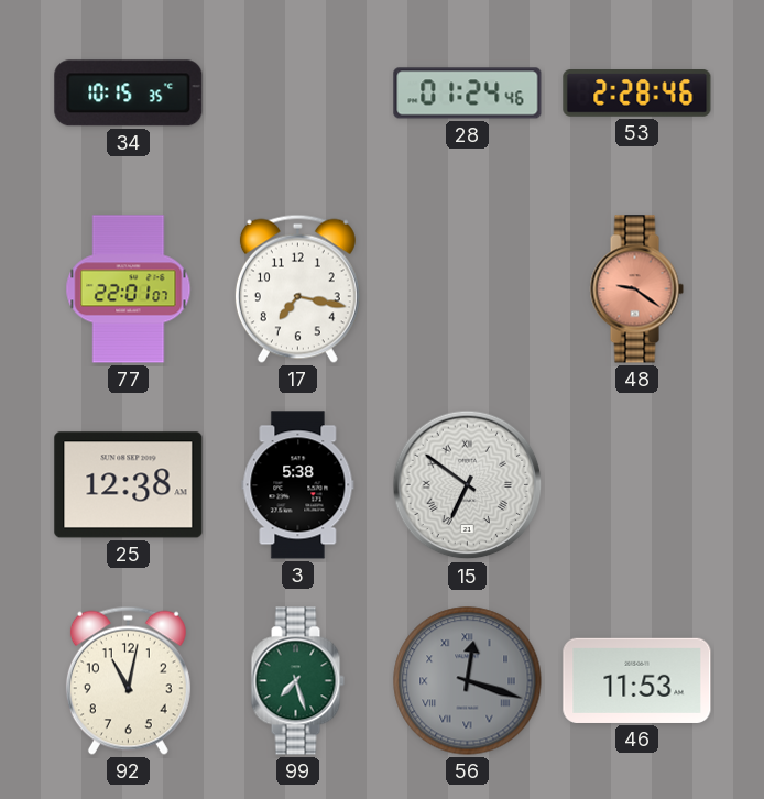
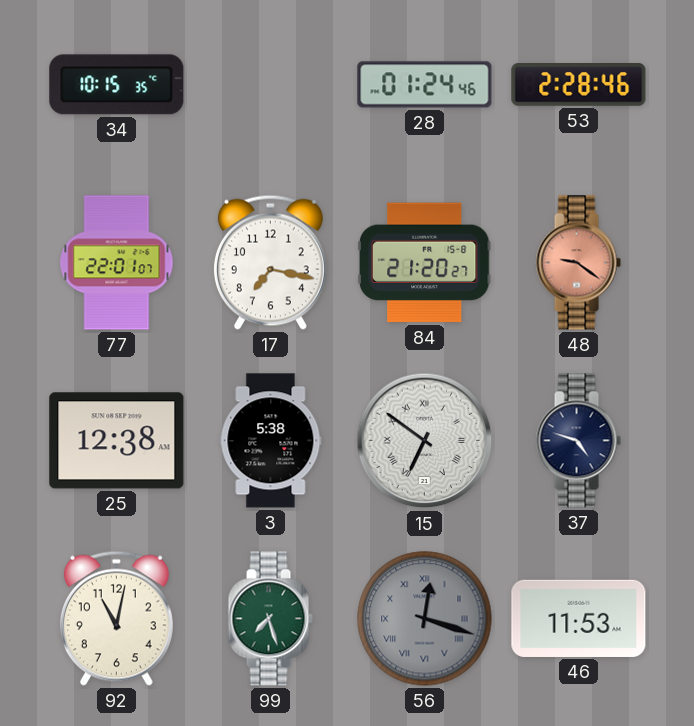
84: none -> 21:20
37: none -> 4:48
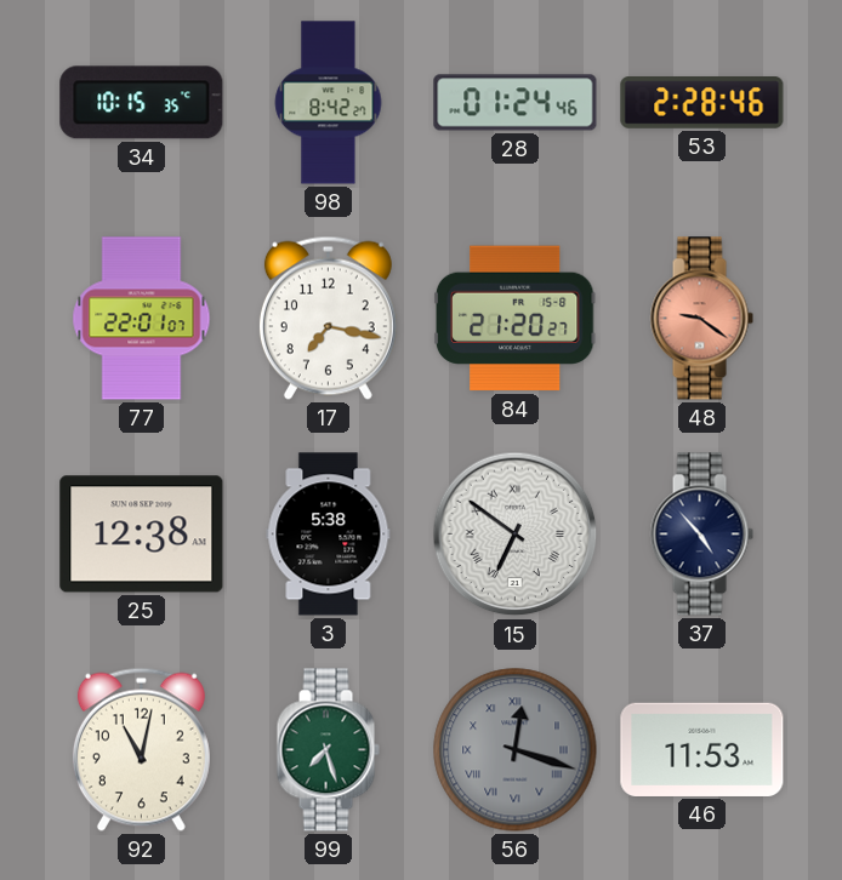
98: none -> 8:42
37: 4:48 -> 4:53
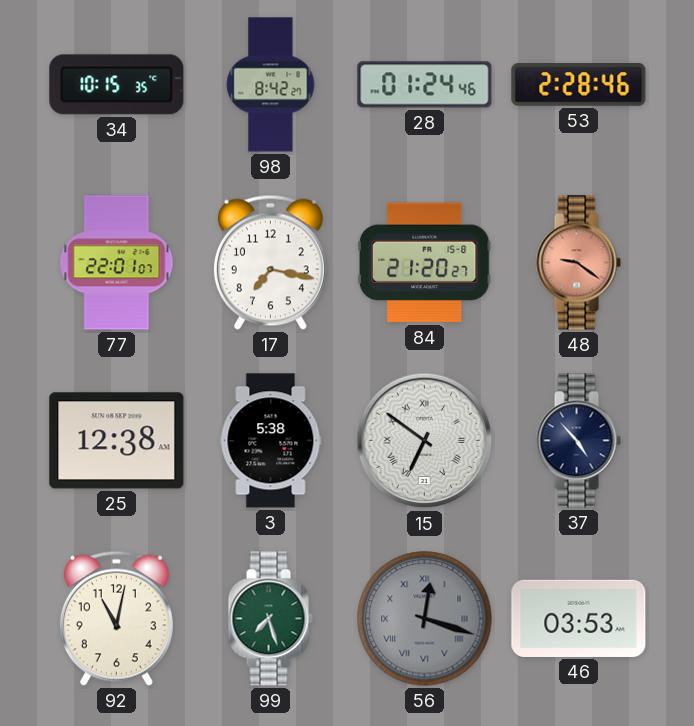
46: 11:53 -> 03:53
